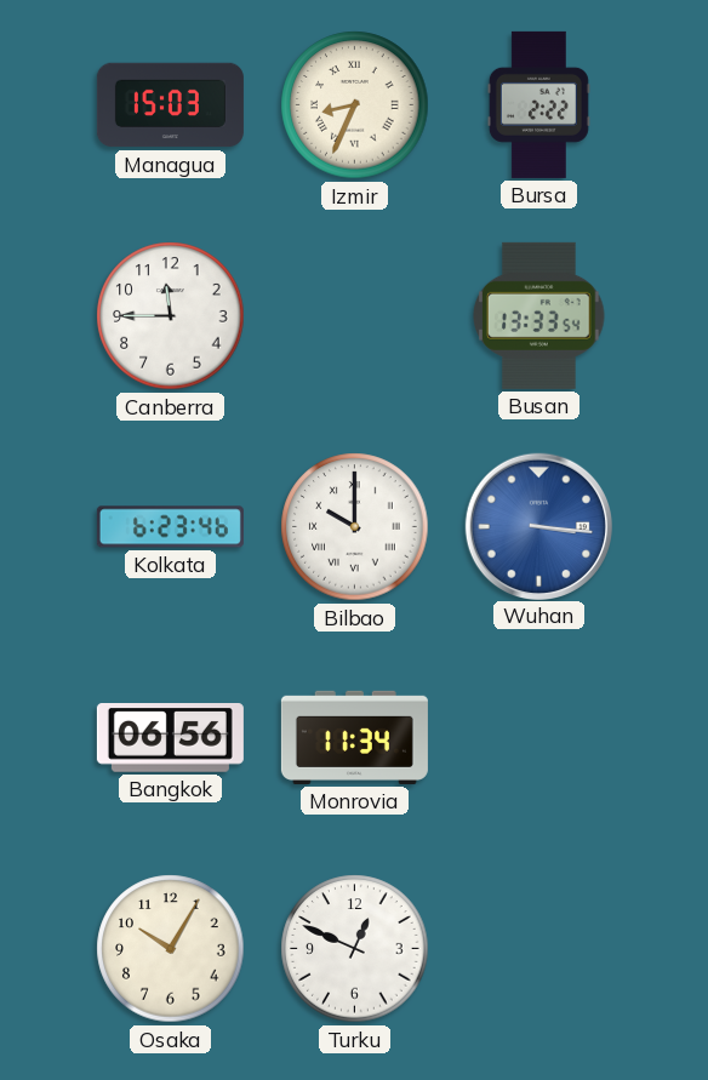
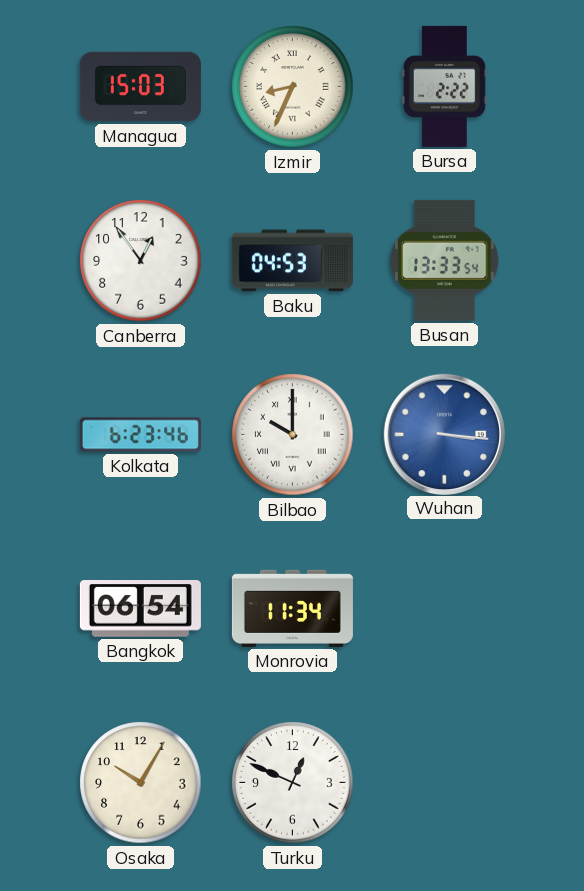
Canberra: 11:45 -> 12:54
Baku: none -> 04:53
Bangkok: 06:56 -> 06:54
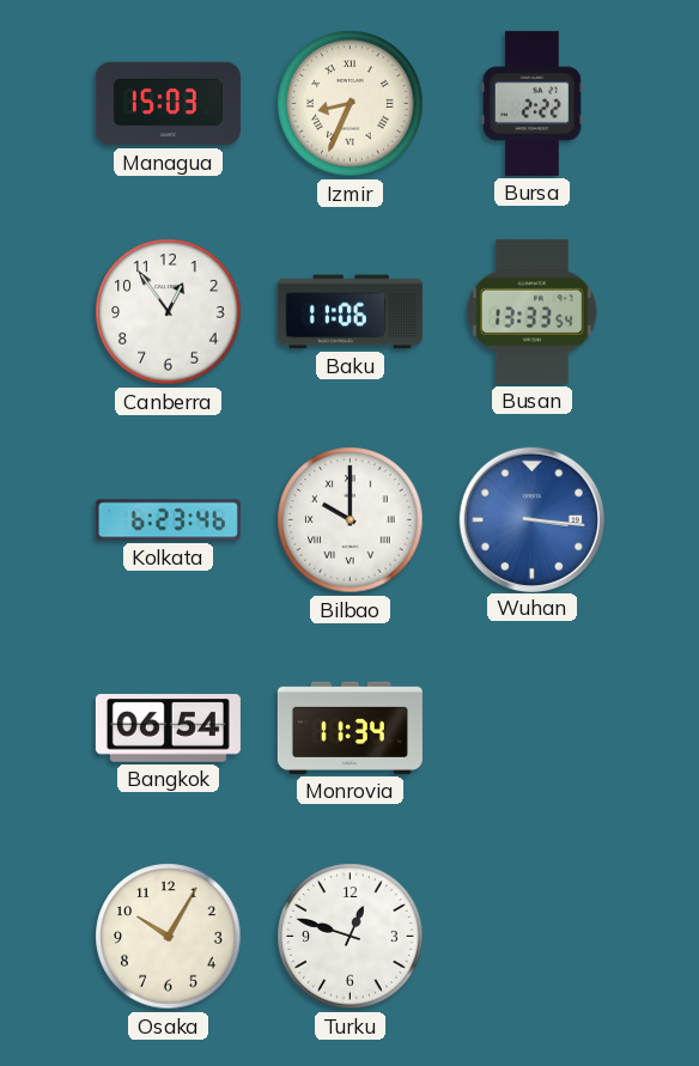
Baku: 04:53 -> 11:06
Turku: 12:49 -> 12:48
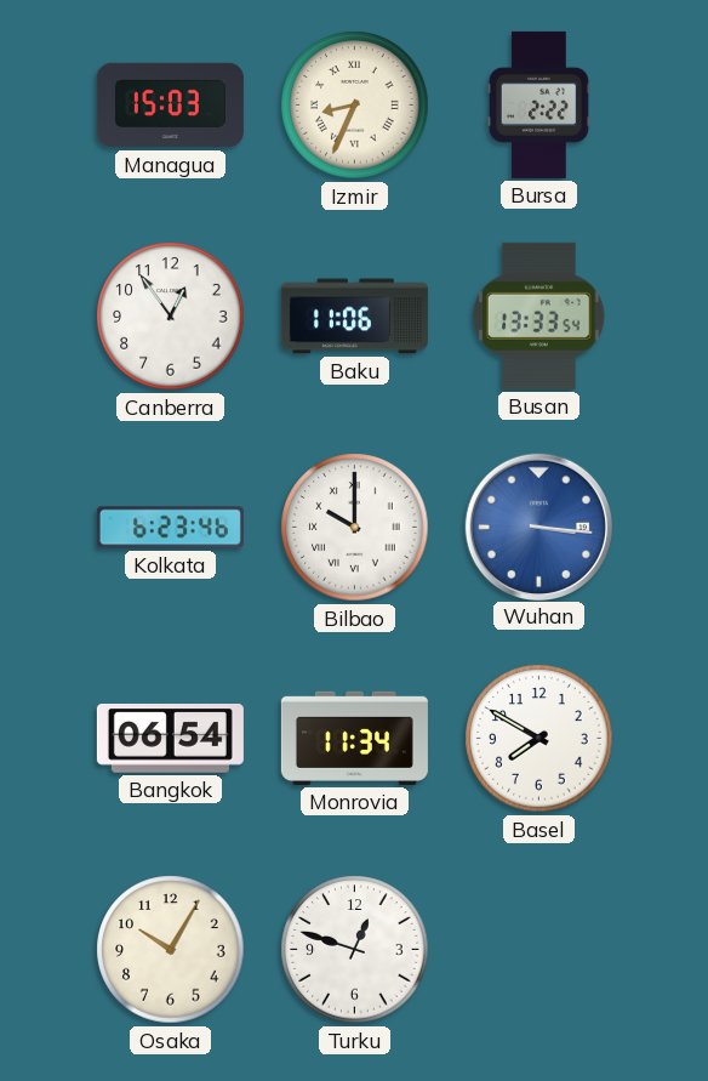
Basel: none -> 7:50
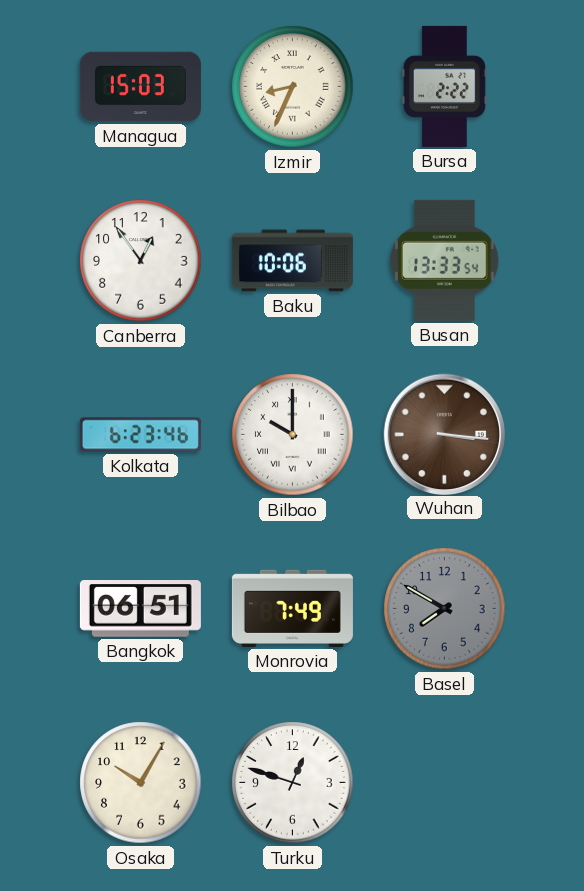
Baku: 11:06 -> 10:06
Wuhan dial: blue -> brown
Bangkok: 06:54 -> 06:51
Monrovia: 11:34 -> 7:49
Basel dial: white -> grey
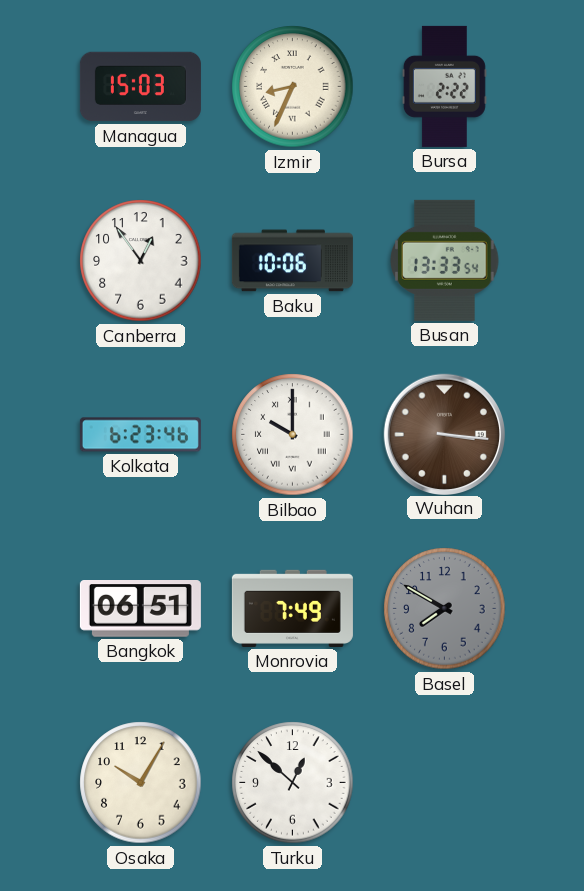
Turku: 12:48 -> 12:52
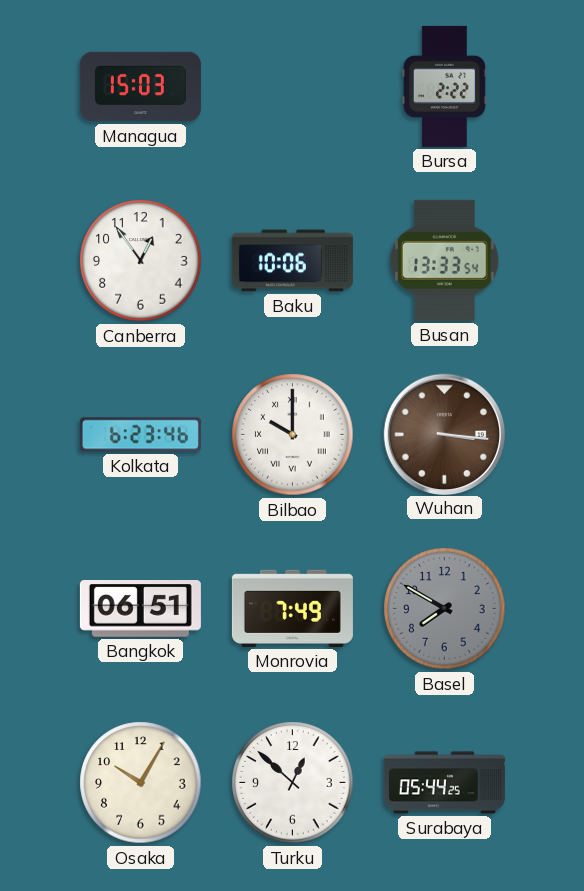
Izmir: 8:34 -> none
Surabaya: none -> 05:44
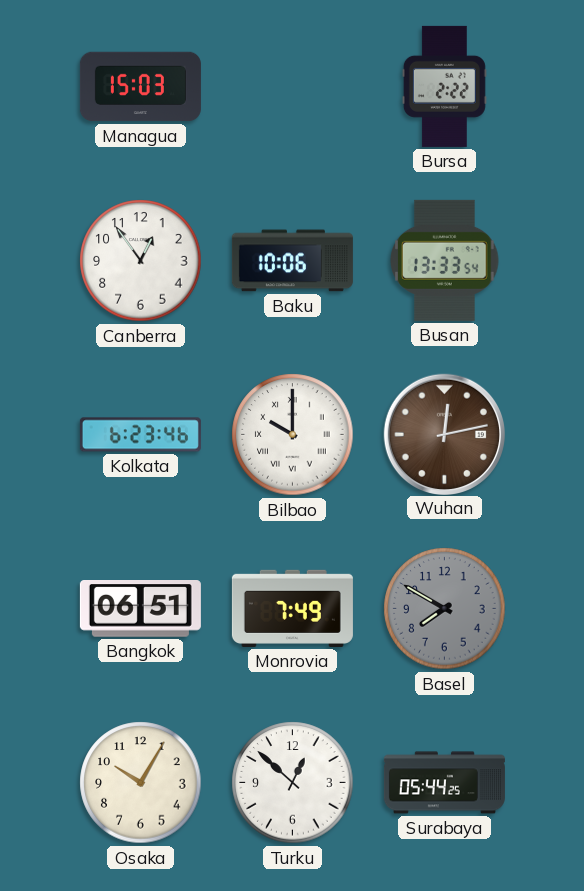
Wuhan: 3:16 -> 12:13
